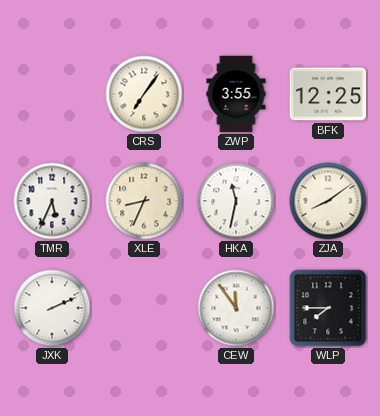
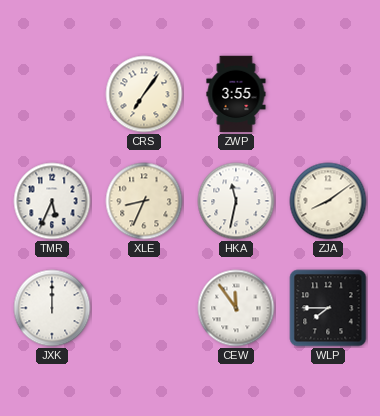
BFK: 12:25 -> none
JXK: 2:11 -> 12:00
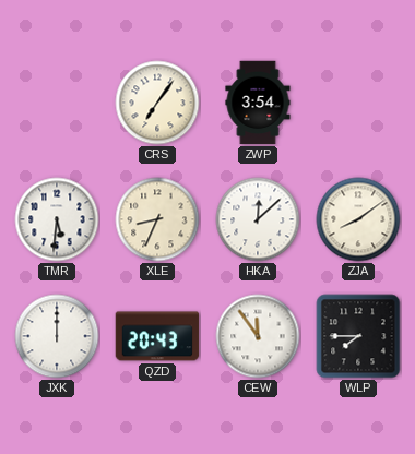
ZWP: 3:55 -> 3:54
TMR: 5:34 -> 5:31
HKA: 11:32 -> 12:08
QZD: none -> 20:43
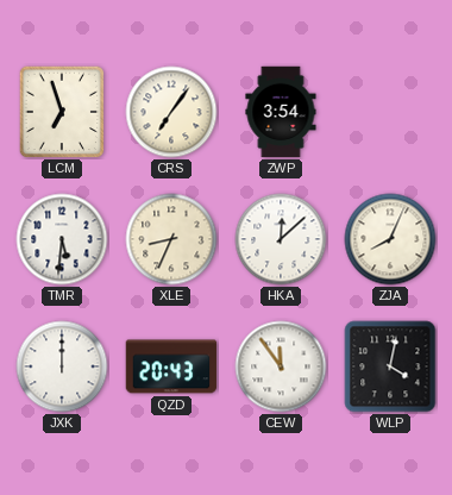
LCM: none -> 6:57
ZJA: 8:09 -> 8:04
WLP: 7:45 -> 4:02
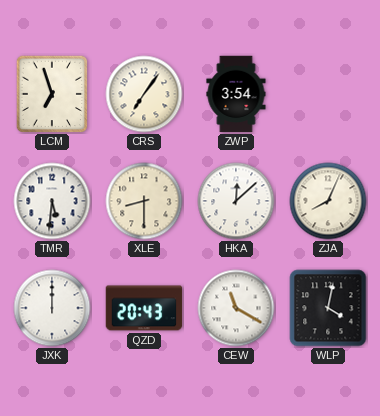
XLE: 8:34 -> 8:30
CEW: 11:54 -> 11:20
